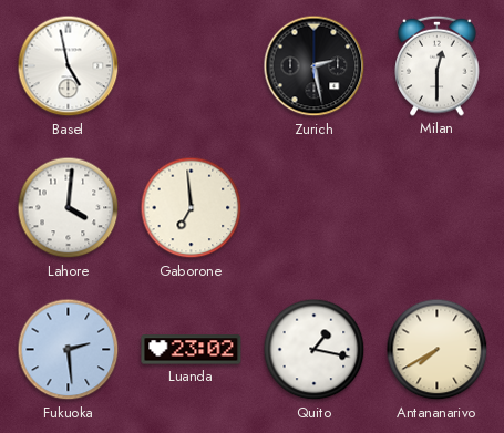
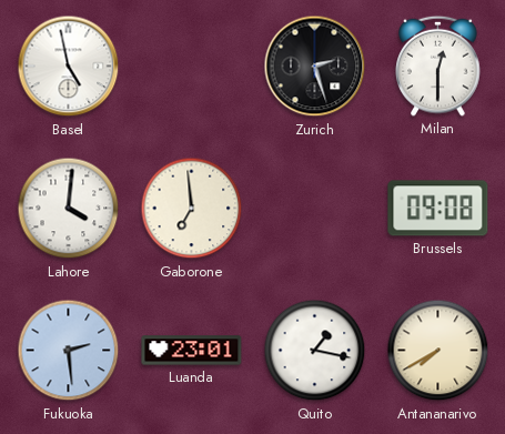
Zurich: 2:28 -> 2:27
Brussels: none -> 09:08
Luanda: 23:02 -> 23:01
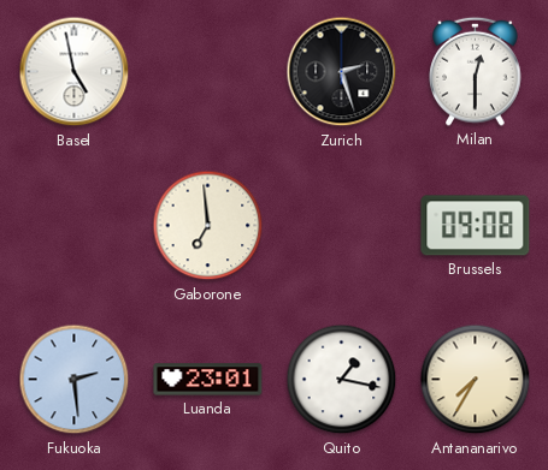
Lahore: 4:01 -> none
Antananarivo: 7:40 -> 7:35
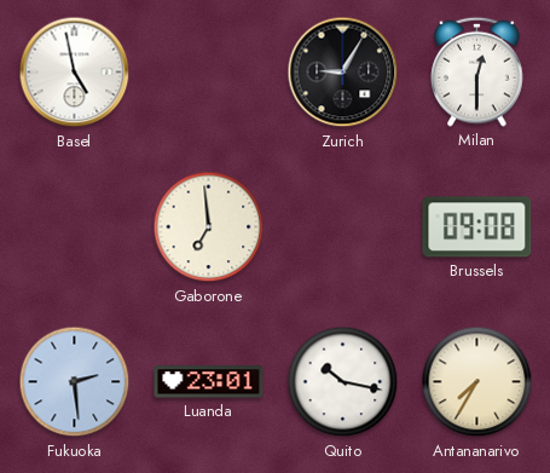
Zurich: 2:27 -> 9:05
Quito: 1:17 -> 10:17
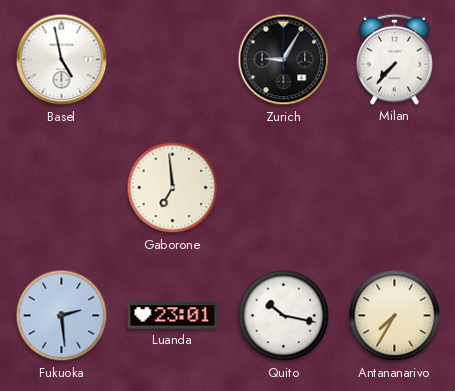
Milan: 12:30 -> 7:37
Brussels: 09:08 -> none
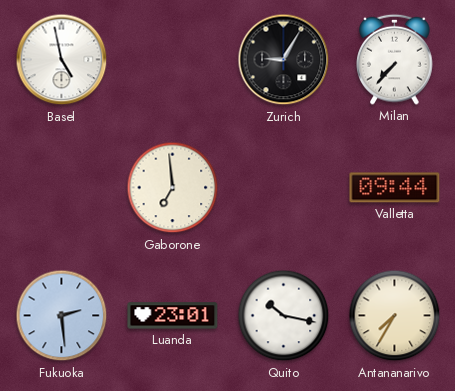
Valletta: none -> 09:44
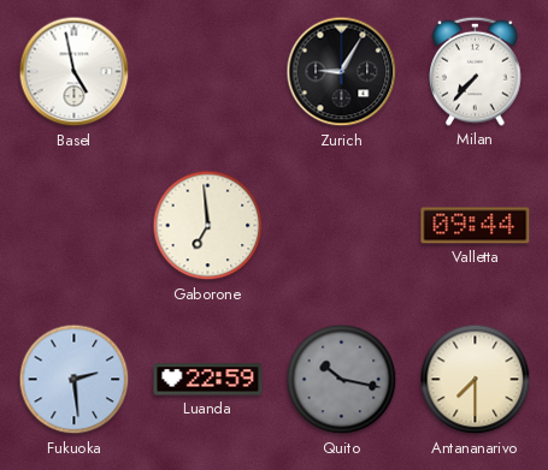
Luanda: 23:01 -> 22:59
Quito dial: white -> grey
Antananarivo: 7:35 -> 7:30
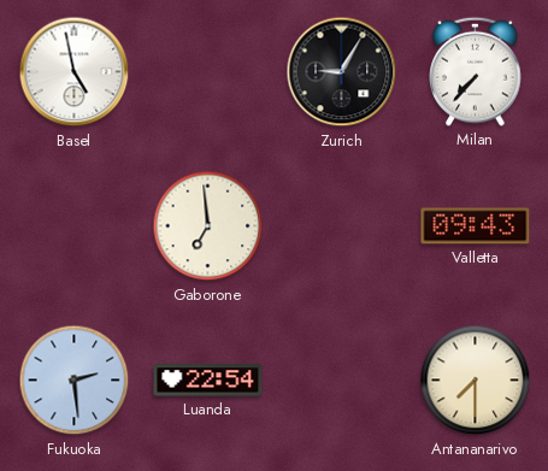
Valletta: 09:44 -> 09:43
Luanda: 22:59 -> 22:54
Quito: 10:17 -> none
